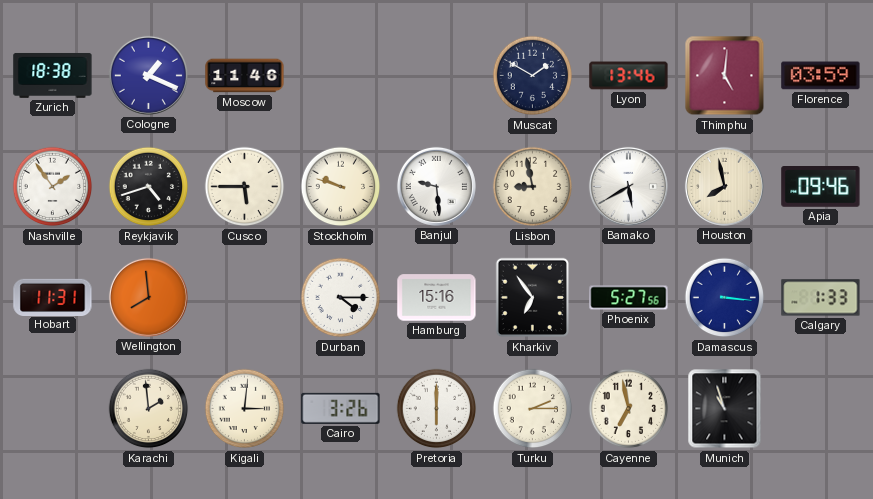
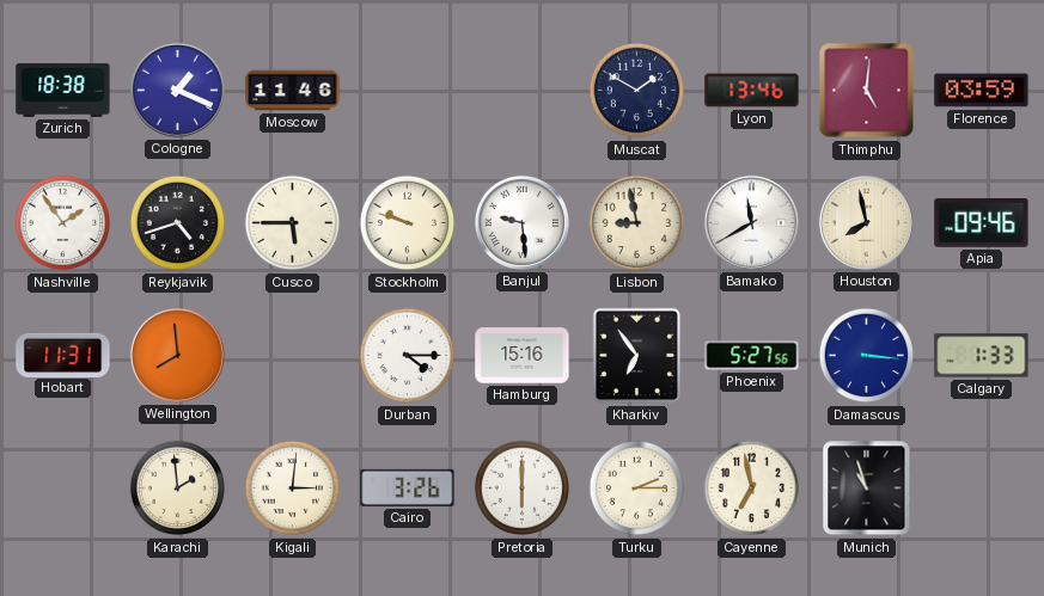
Bamako: 5:40 -> 11:40
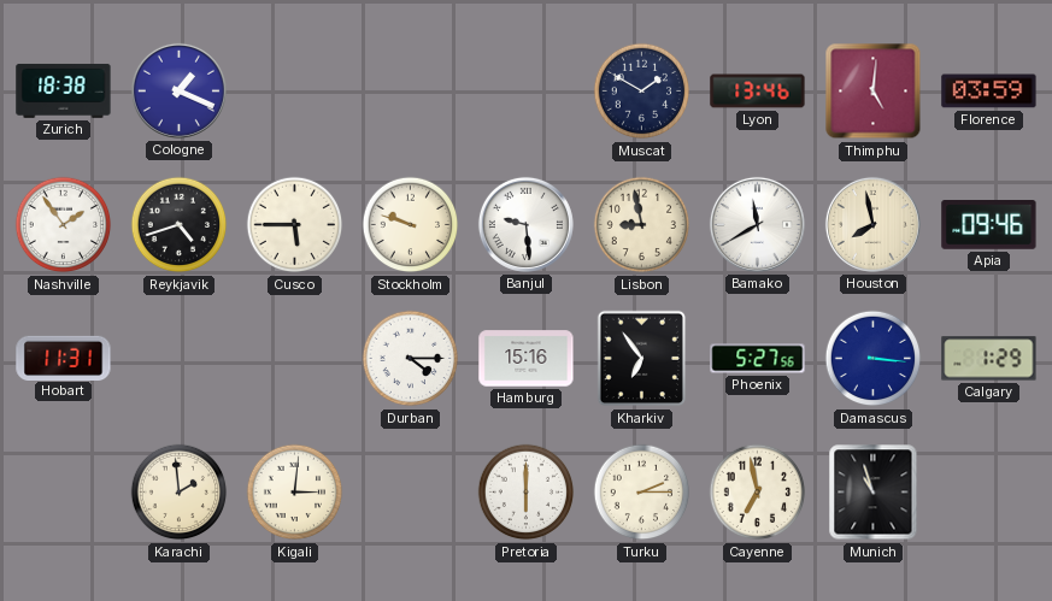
Moscow: 11:46 -> none
Wellington: 7:59 -> none
Calgary: 1:33 -> 1:29
Cairo: 3:26 -> none
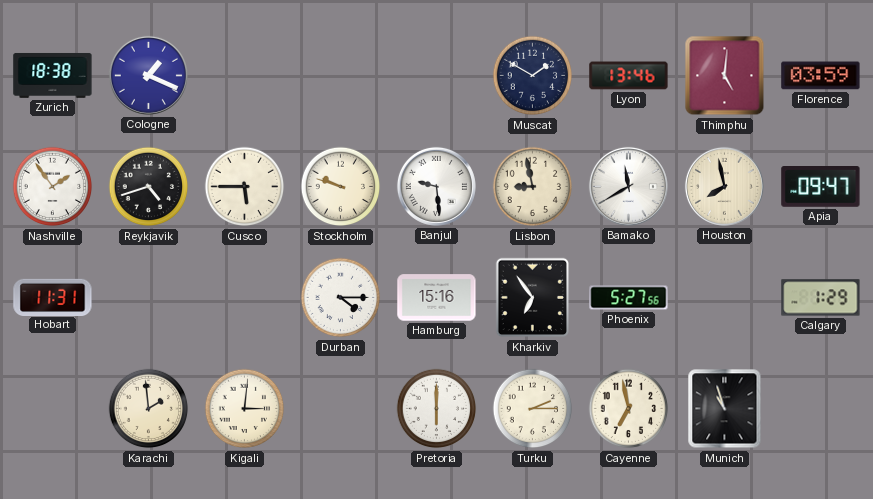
Apia: 09:46 -> 09:47
Damascus: 3:16 -> none
